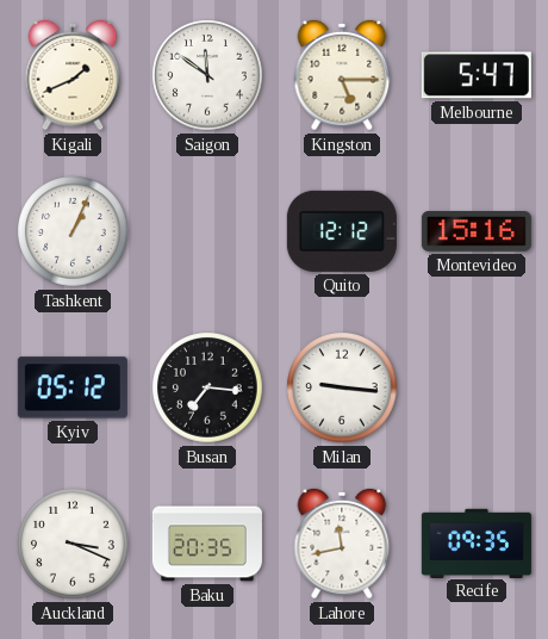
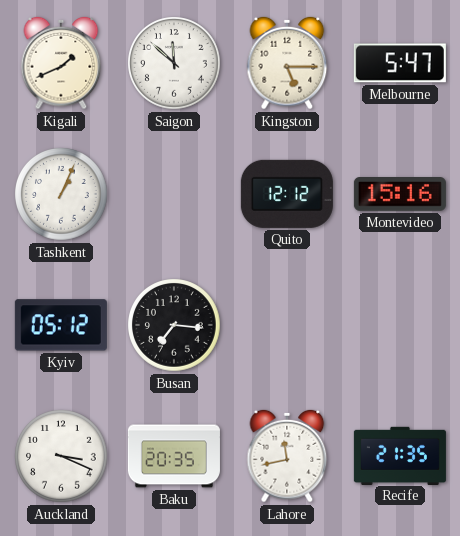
Saigon: 11:51 -> 11:52
Milan: 9:16 -> none
Recife: 09:35 -> 21:35
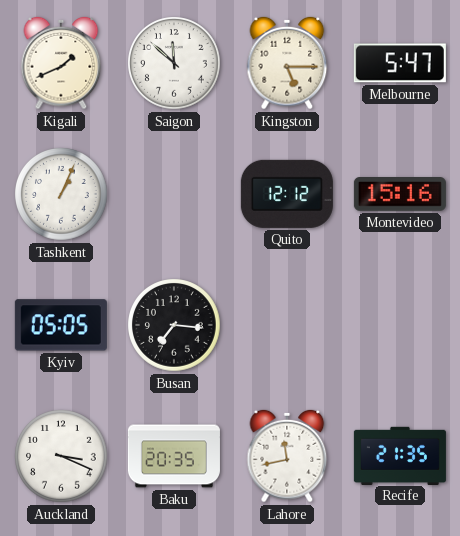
Kyiv: 05:12 -> 05:05
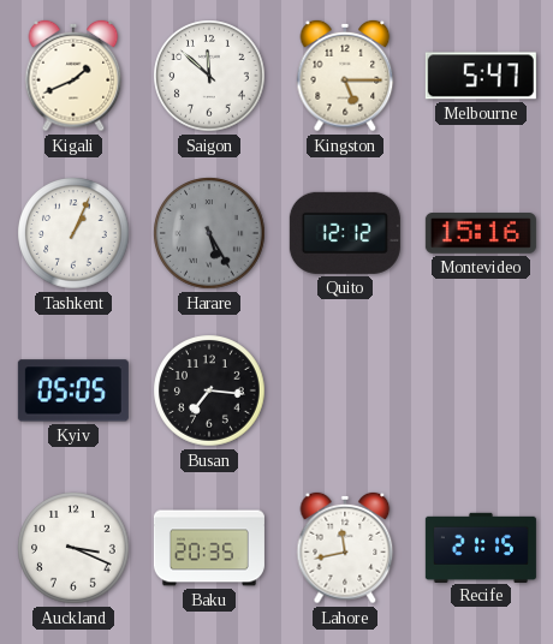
Harare: none -> 5:25
Recife: 21:35 -> 21:15
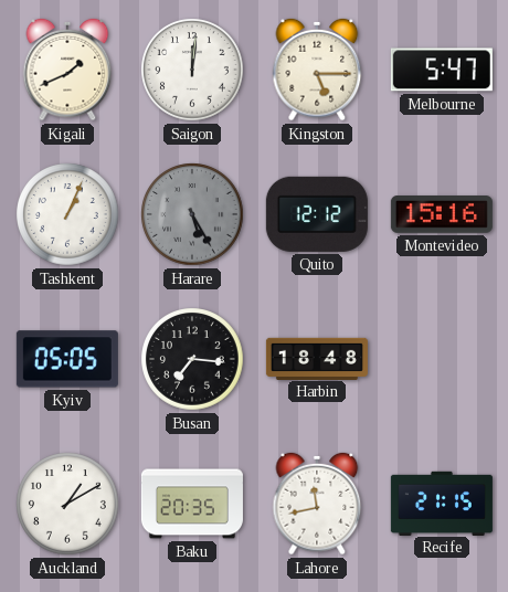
Saigon: 11:52 -> 12:01
Harbin: none -> 18:48
Auckland: 3:19 -> 1:10
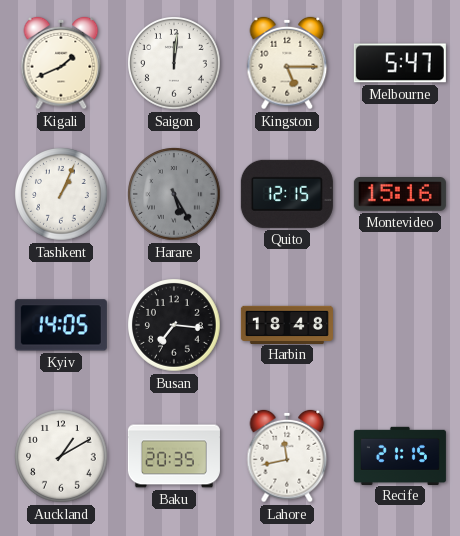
Quito: 12:12 -> 12:15
Kyiv: 05:05 -> 14:05
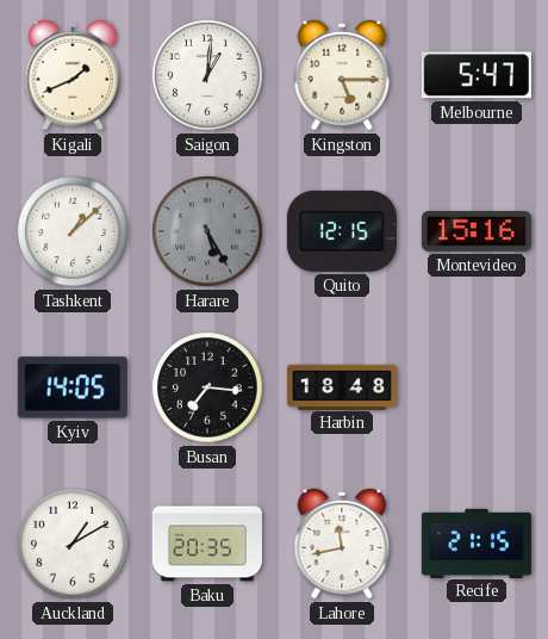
Saigon: 12:01 -> 1:01
Tashkent: 1:04 -> 1:08
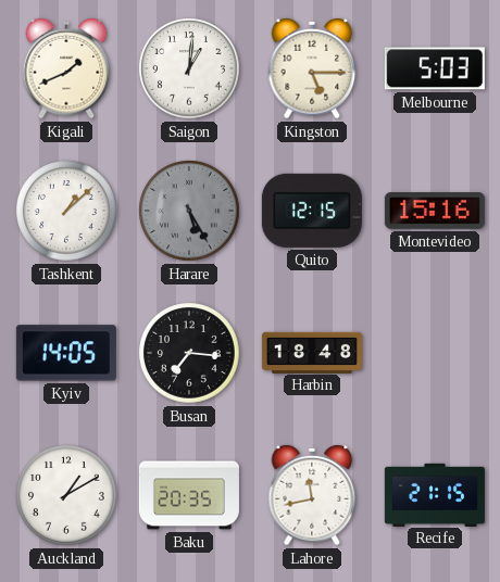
Melbourne: 5:47 -> 5:03
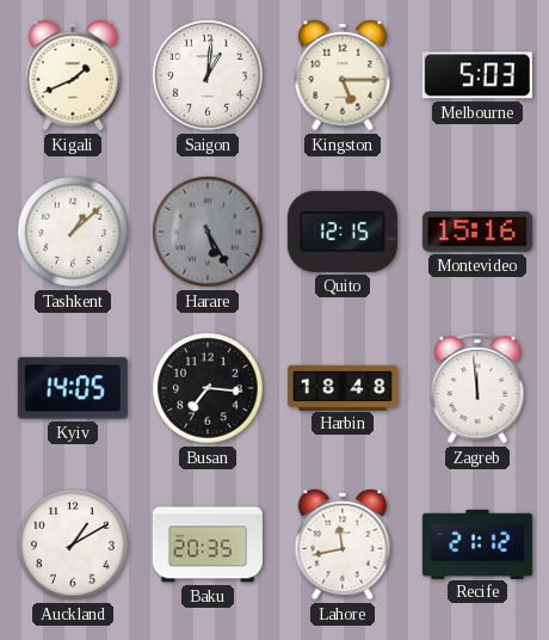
Zagreb: none -> 11:59
Recife: 21:15 -> 21:12
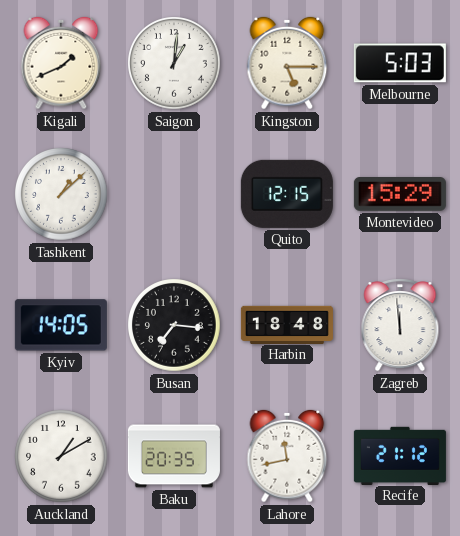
Harare: 5:25 -> none
Montevideo: 15:16 -> 15:29
